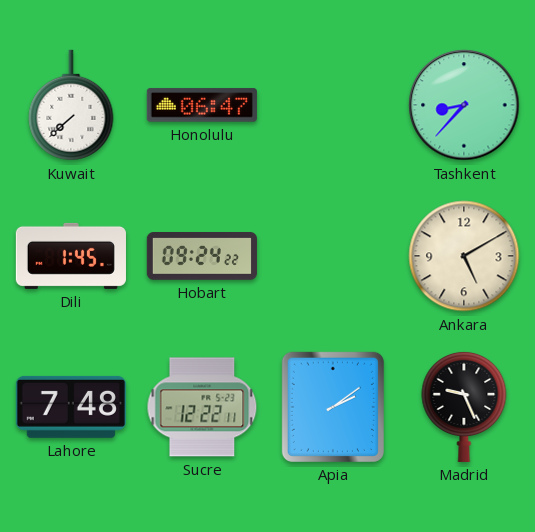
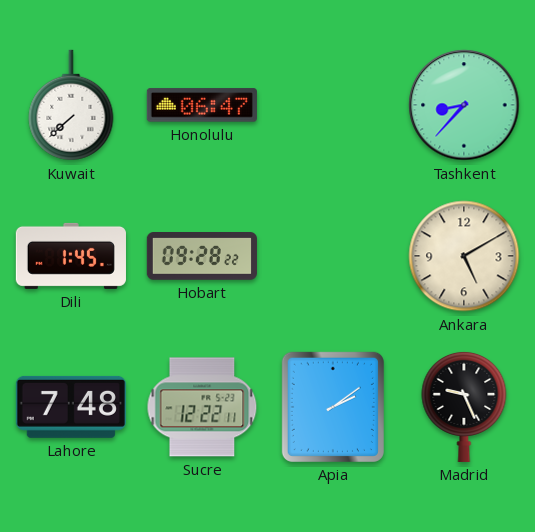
Hobart: 09:24 -> 09:28
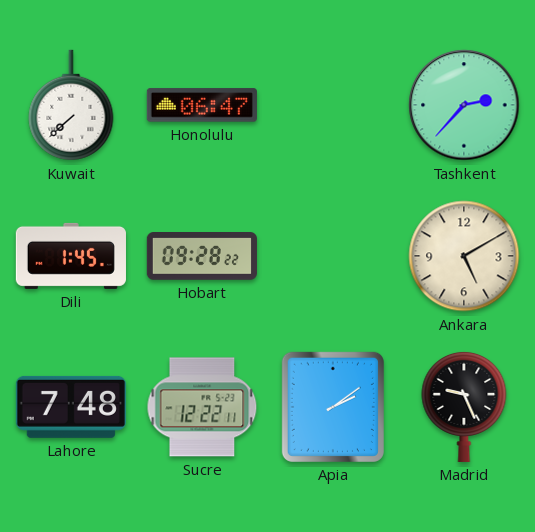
Tashkent: 8:37 -> 2:37
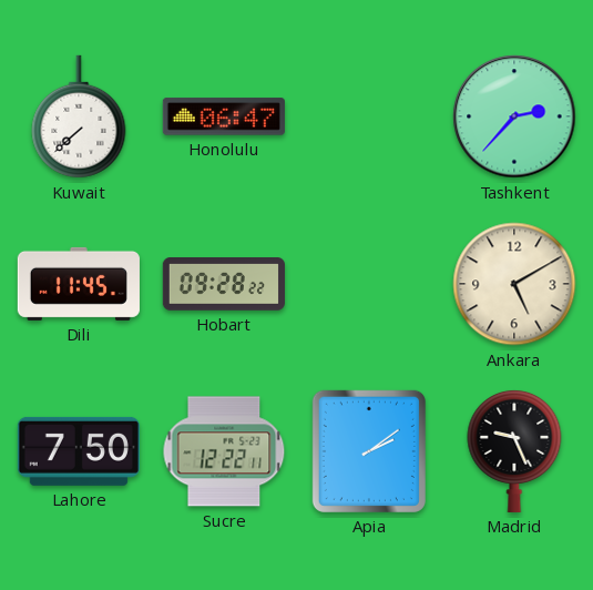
Dili: 1:45 -> 11:45
Lahore: 7:48 -> 7:50
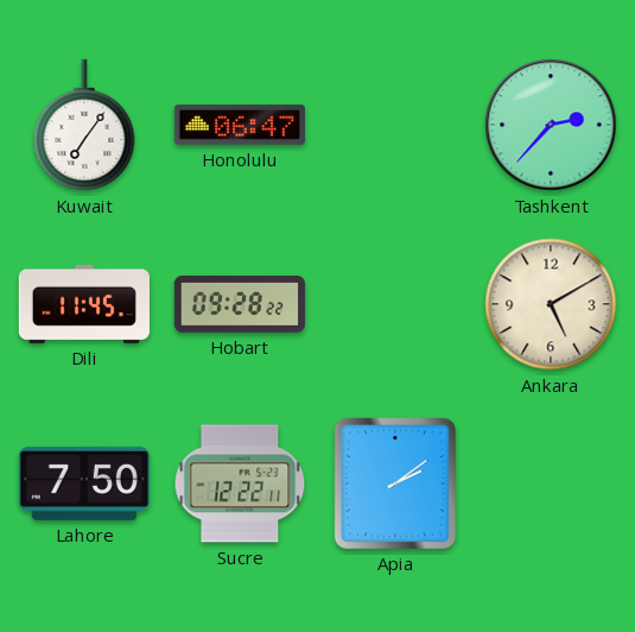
Kuwait: 7:38 -> 7:06
Madrid: 9:26 -> none
